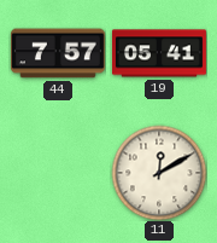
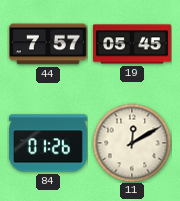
19: 05:41 -> 05:45
84: none -> 01:26
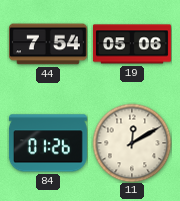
44: 7:57 -> 7:54
19: 05:45 -> 05:06
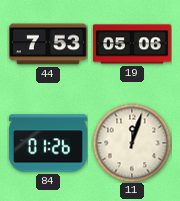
44: 7:54 -> 7:53
11: 12:10 -> 12:03
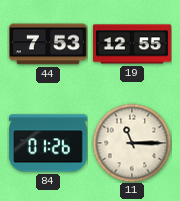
19: 05:06 -> 12:55
11: 12:03 -> 11:15
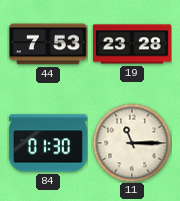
19: 12:55 -> 23:28
84: 01:26 -> 01:30
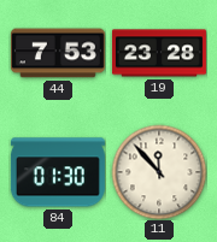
11: 11:15 -> 11:53
